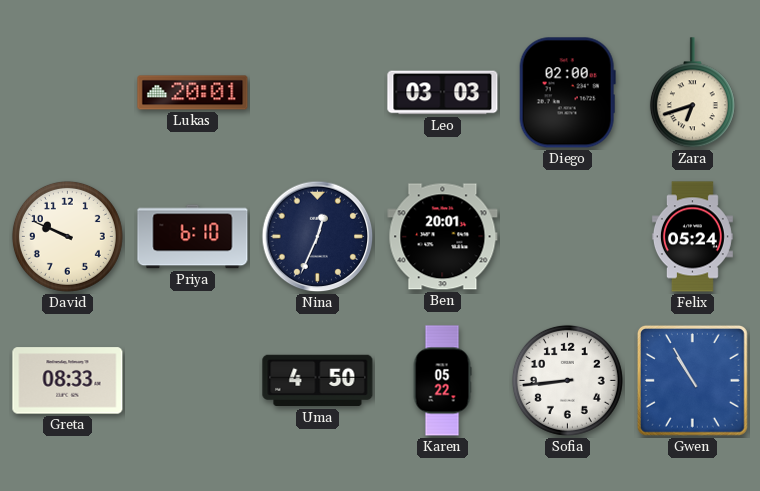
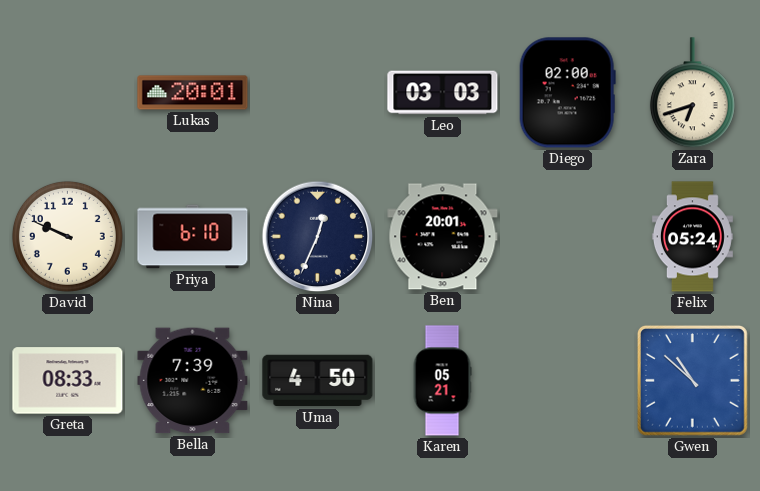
Bella: none -> 7:39
Karen: 05:22 -> 05:21
Sofia: 8:44 -> none
Gwen: 10:55 -> 10:52
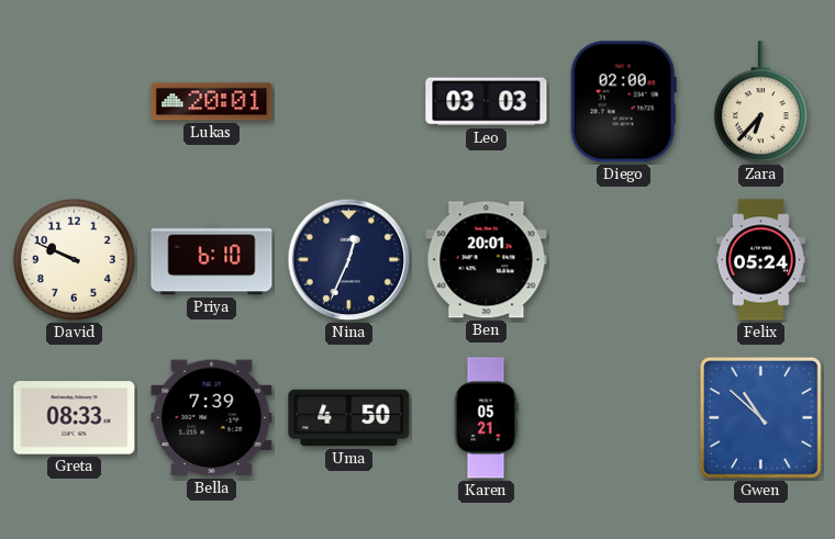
Zara: 6:42 -> 6:37
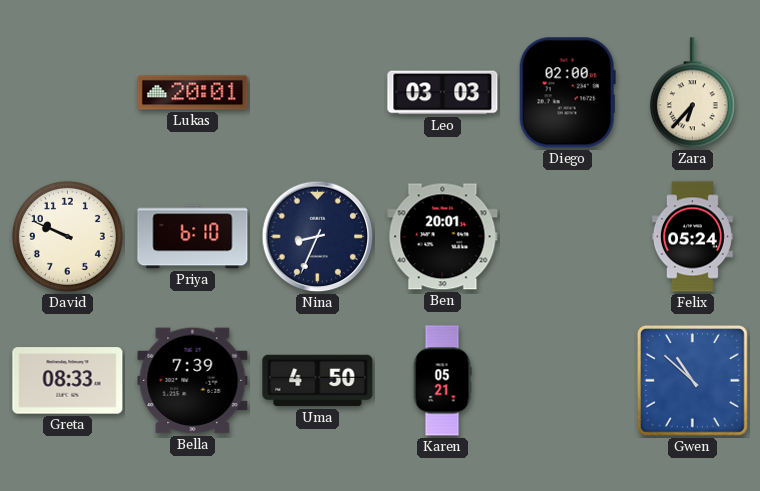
Nina: 12:34 -> 8:34
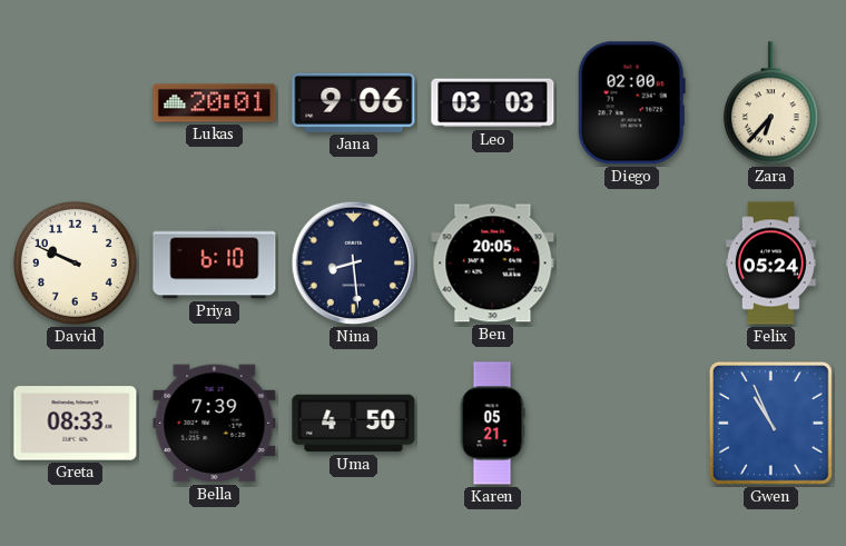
Jana: none -> 9:06
Nina: 8:34 -> 8:29
Ben: 20:01 -> 20:05
Gwen: 10:52 -> 10:56
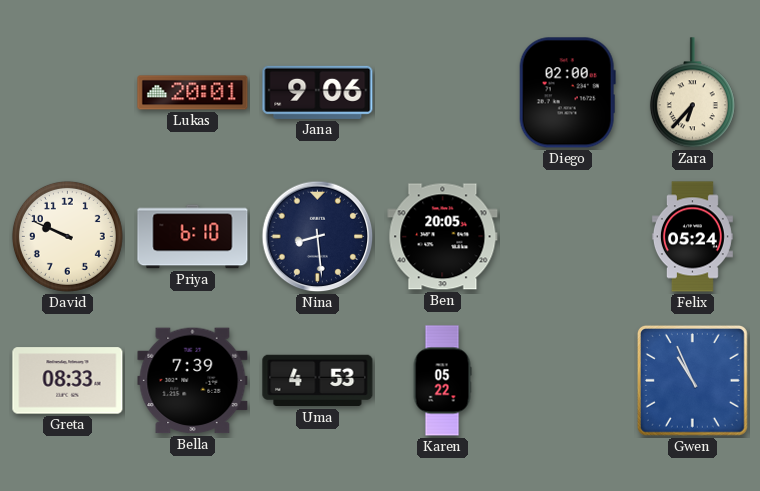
Leo: 03:03 -> none
Uma: 4:50 -> 4:53
Karen: 05:21 -> 05:22
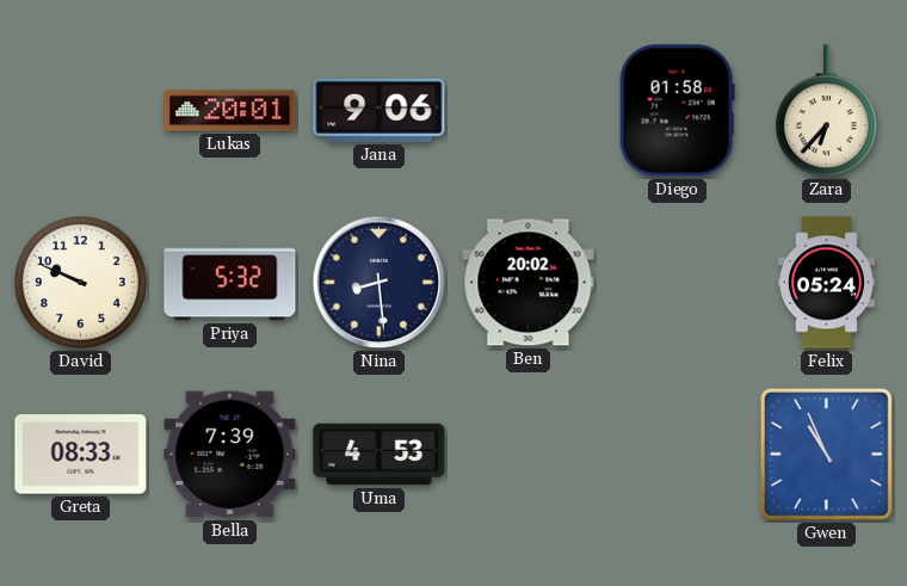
Diego: 02:00 -> 01:58
Priya: 6:10 -> 5:32
Ben: 20:05 -> 20:02
Karen: 05:22 -> none
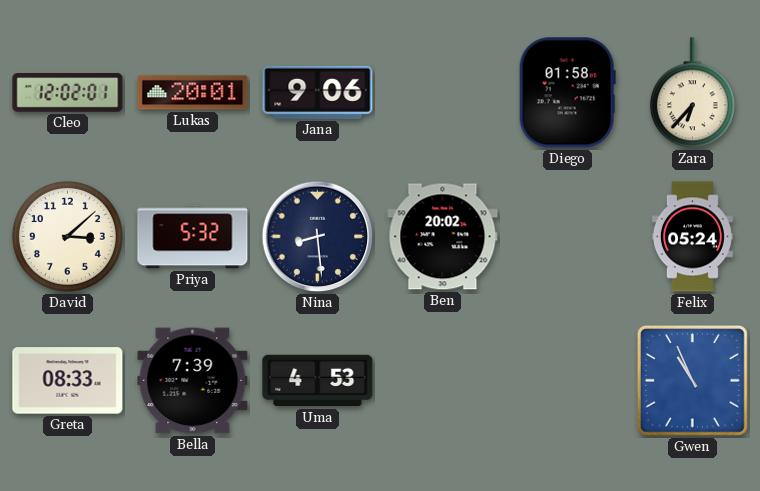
Cleo: none -> 12:02
David: 9:49 -> 3:08
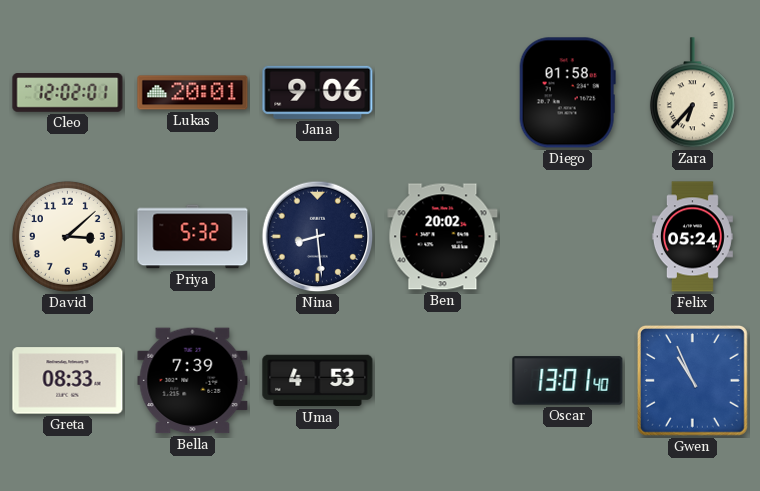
Oscar: none -> 13:01
